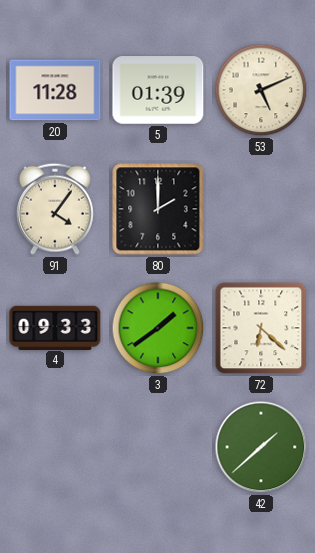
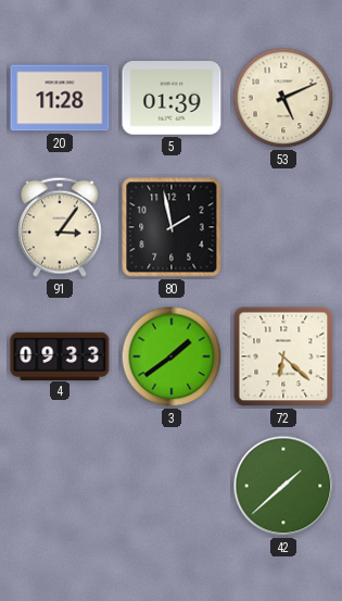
91: 4:06 -> 3:06
80: 2:00 -> 1:58
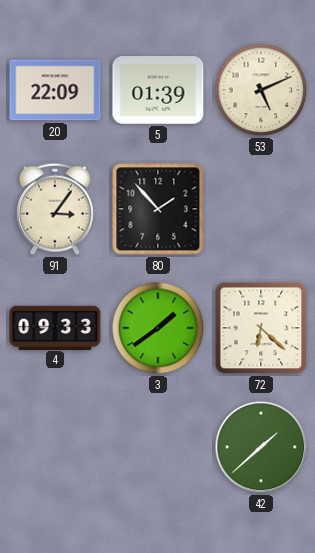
20: 11:28 -> 22:09
80: 1:58 -> 1:53
